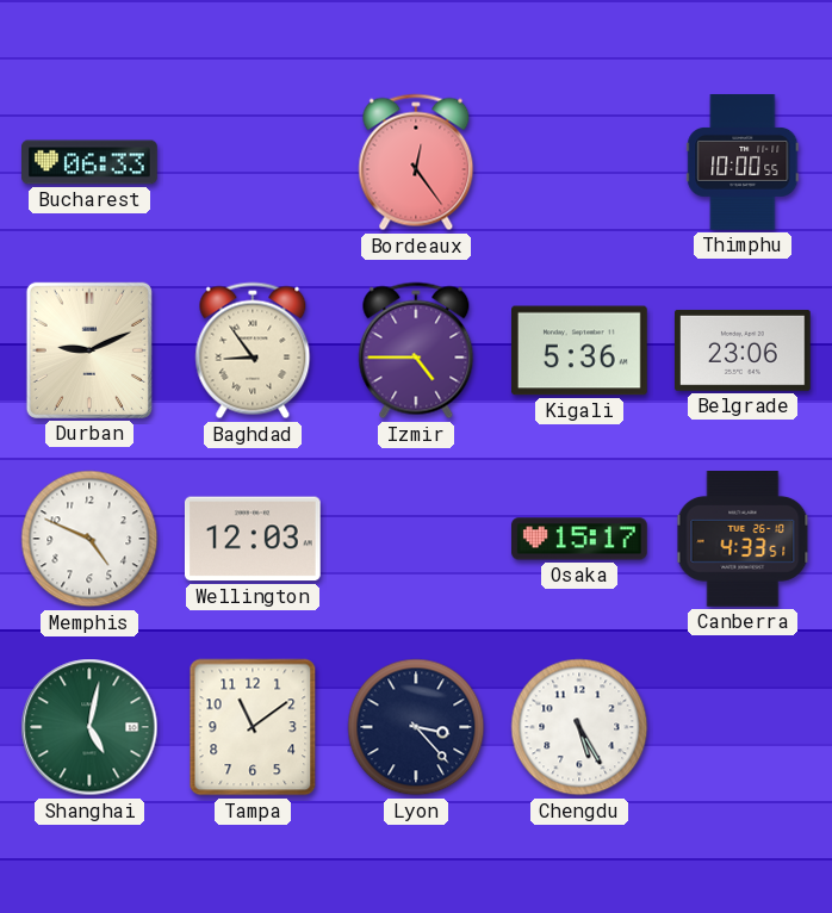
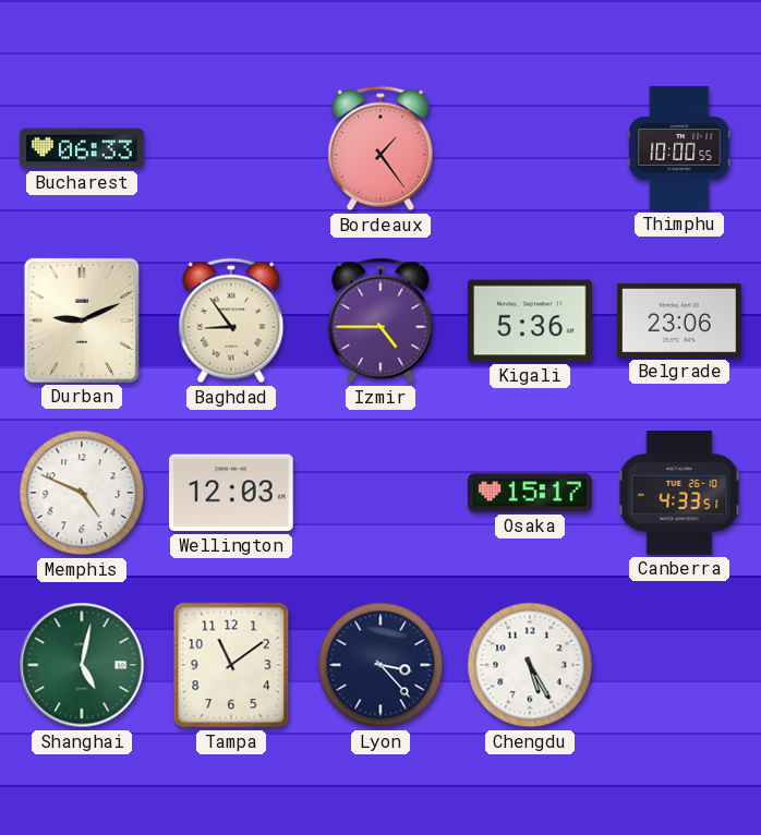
Bordeaux: 12:24 -> 1:24
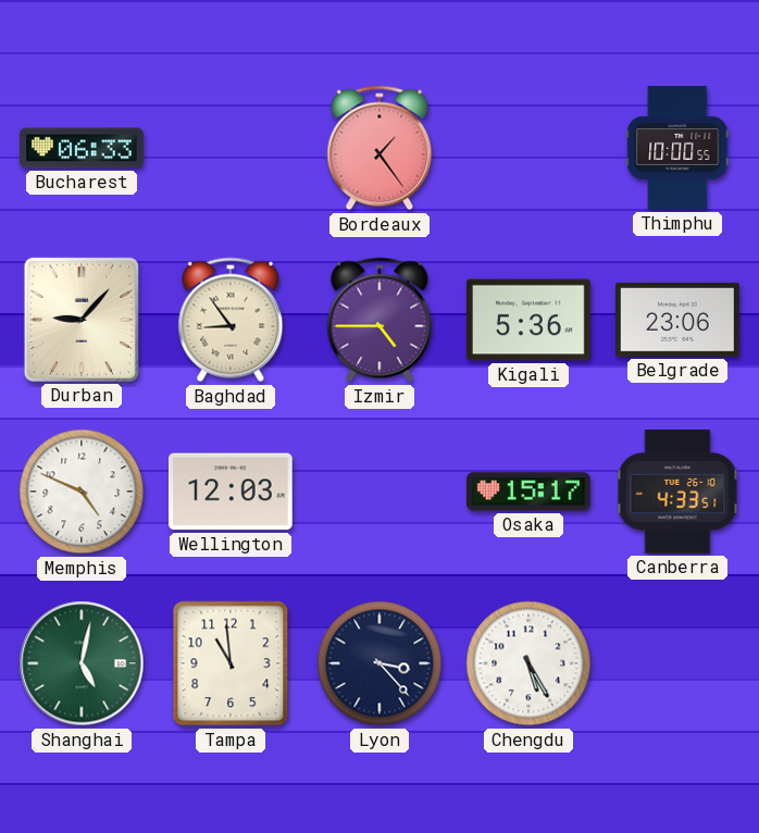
Durban: 9:11 -> 9:07
Tampa: 11:09 -> 10:59
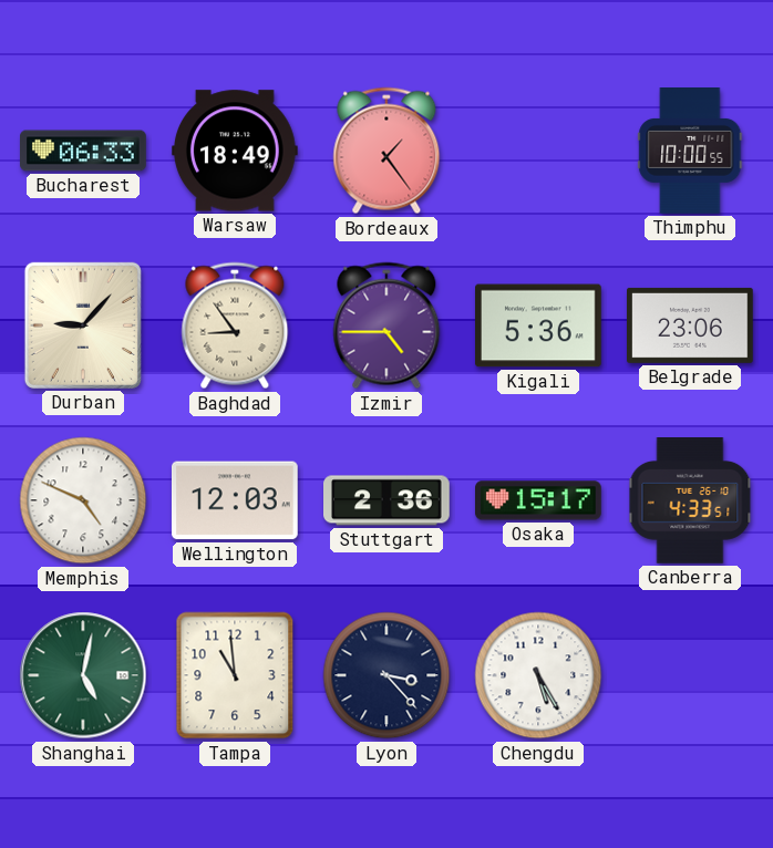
Warsaw: none -> 18:49
Stuttgart: none -> 2:36
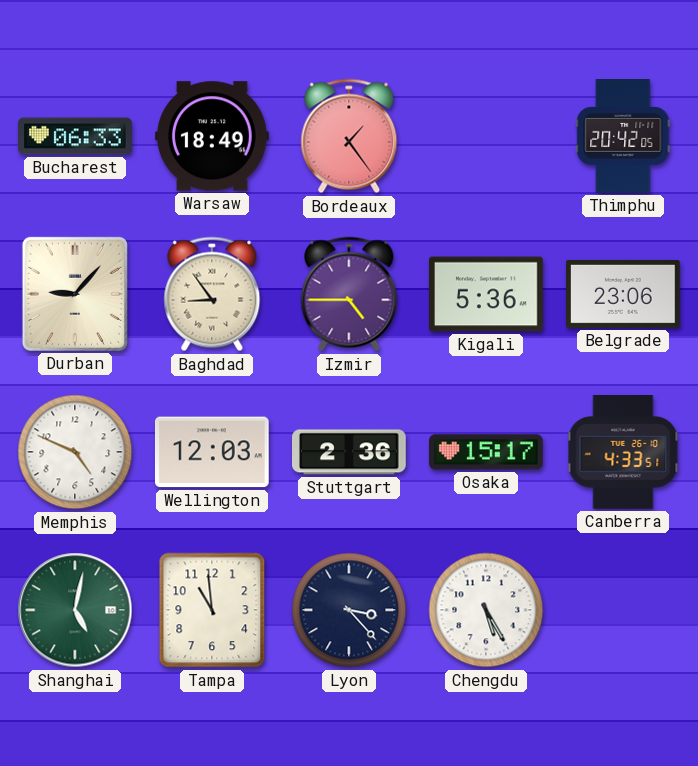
Thimphu: 10:00 -> 20:42
